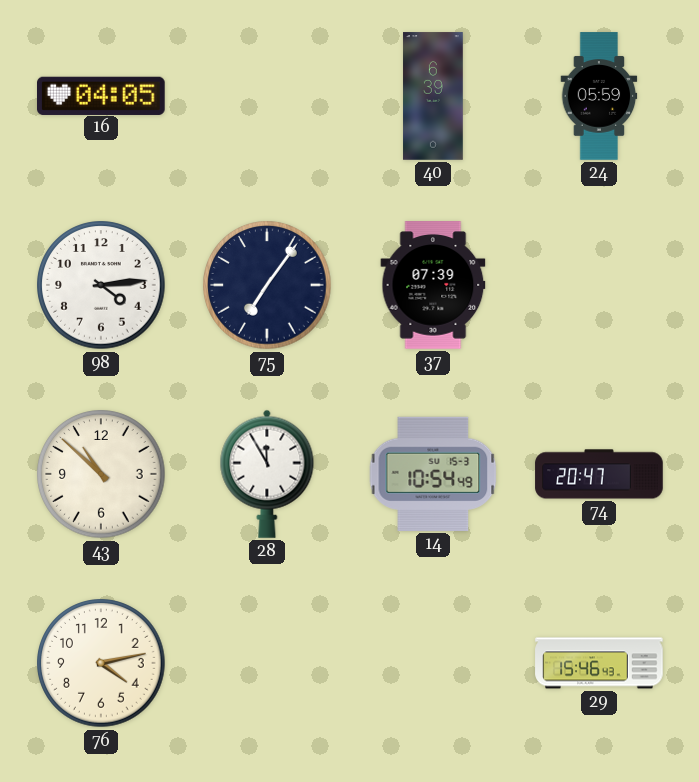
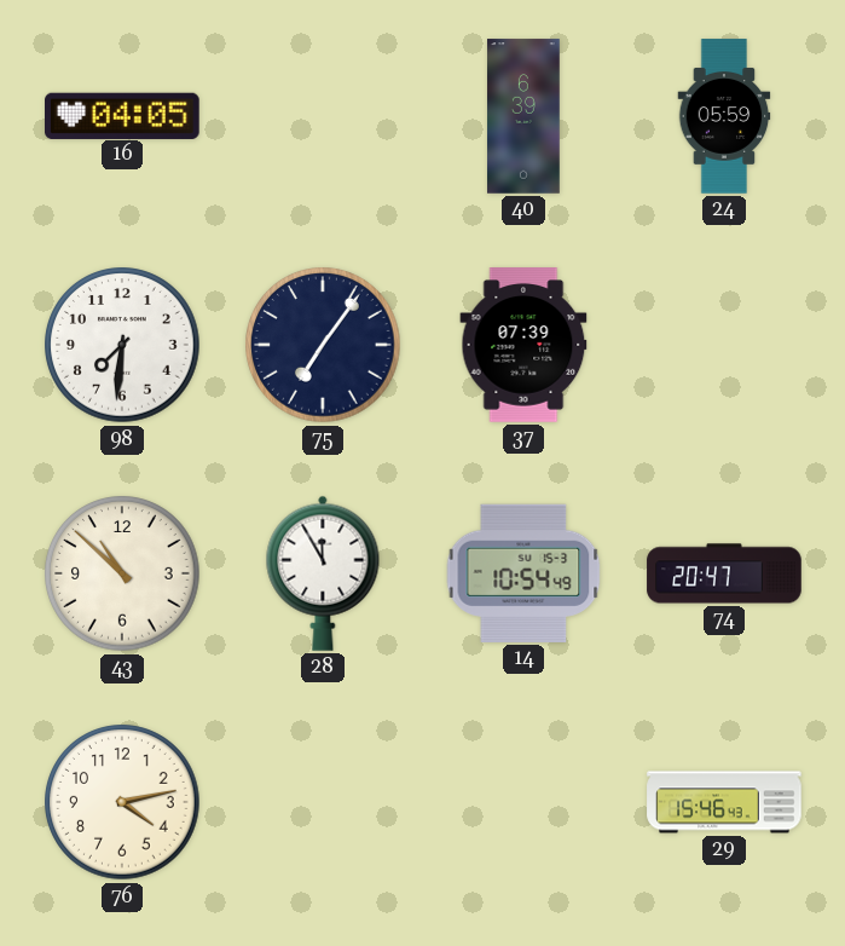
98: 4:14 -> 7:31
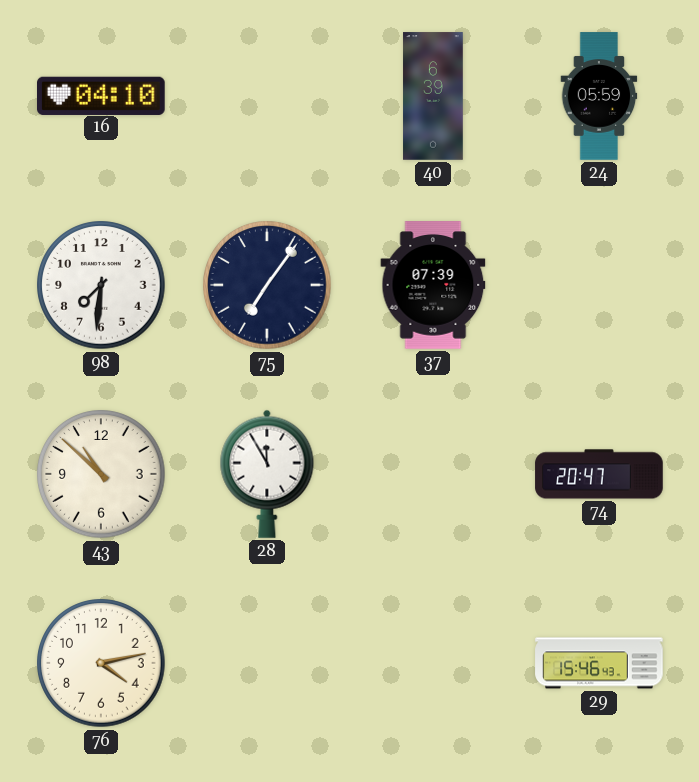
16: 04:05 -> 04:10
14: 10:54 -> none
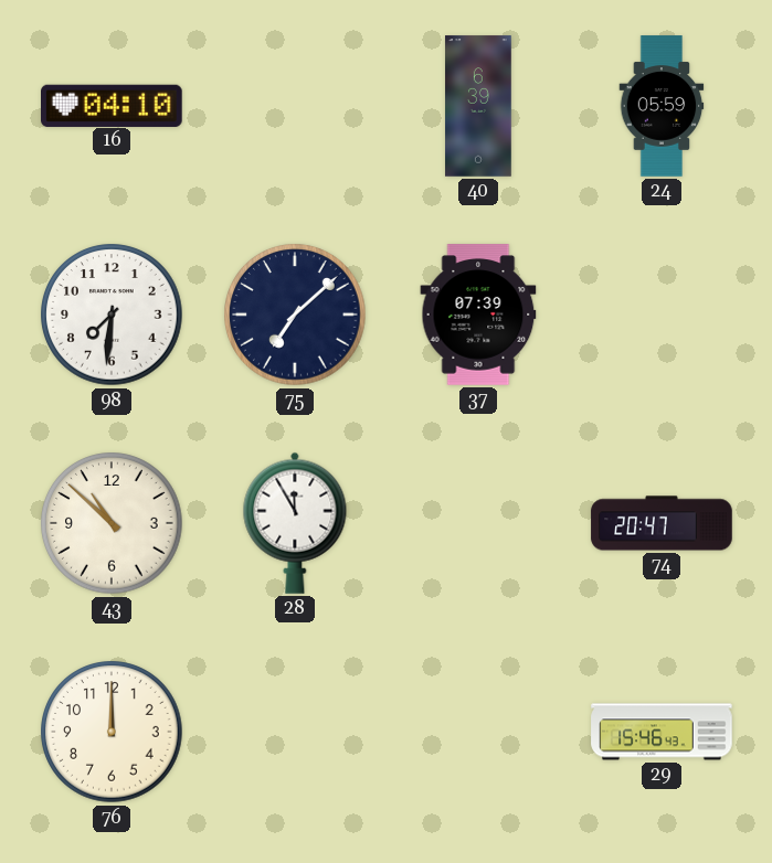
75: 7:06 -> 7:08
76: 4:13 -> 12:00
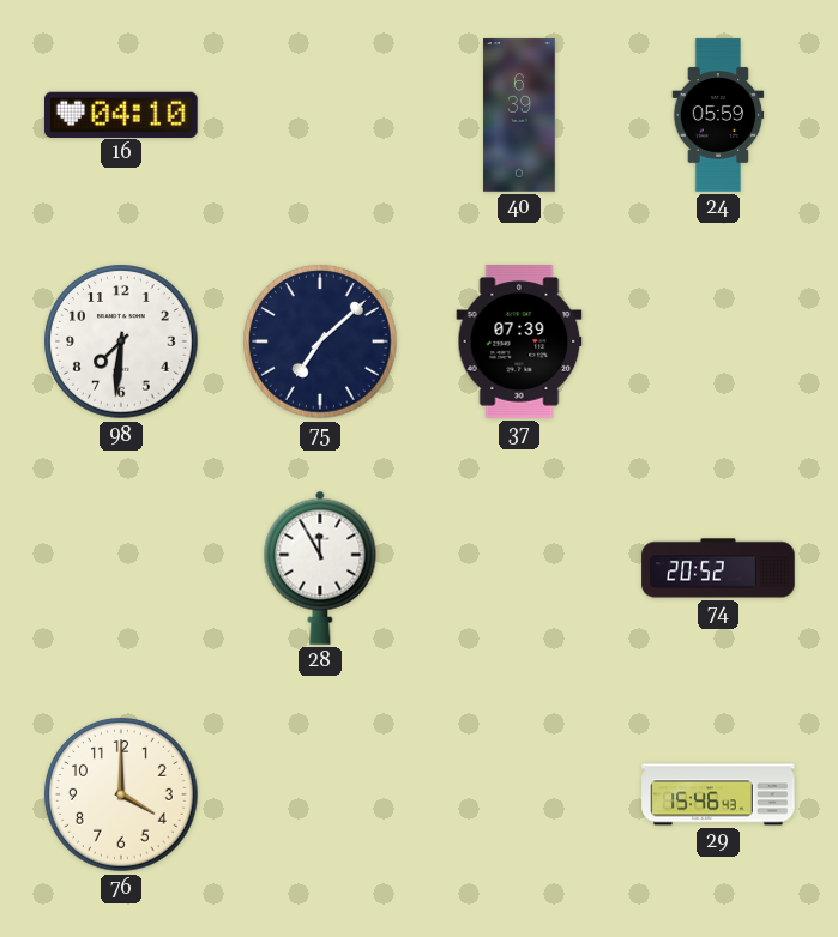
43: 10:52 -> none
74: 20:47 -> 20:52
76: 12:00 -> 4:00
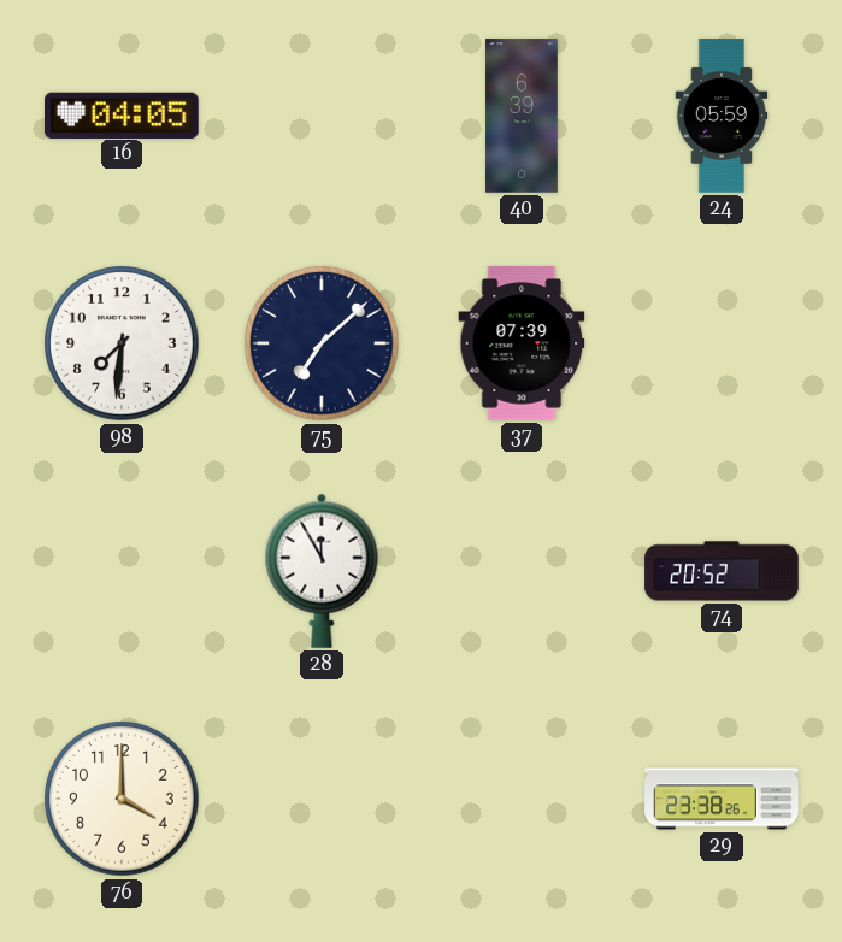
16: 04:10 -> 04:05
29: 15:46 -> 23:38
